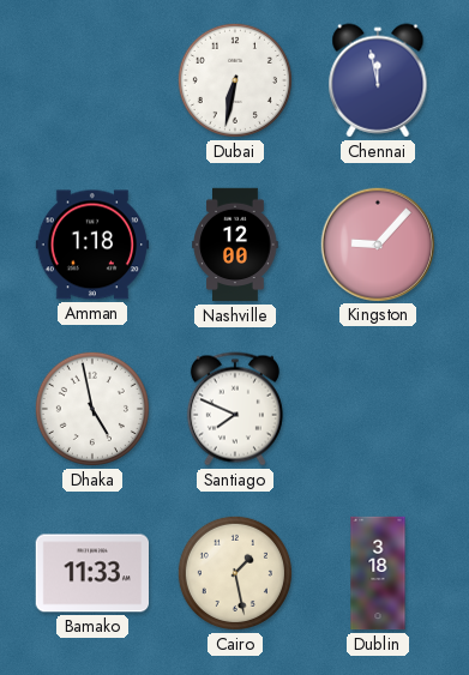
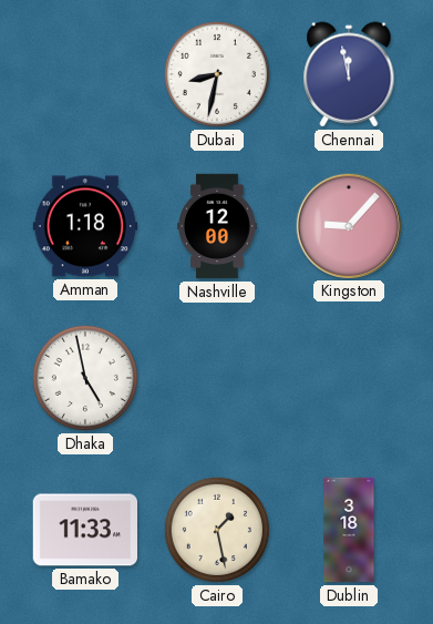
Dubai: 6:32 -> 8:32
Santiago: 7:49 -> none
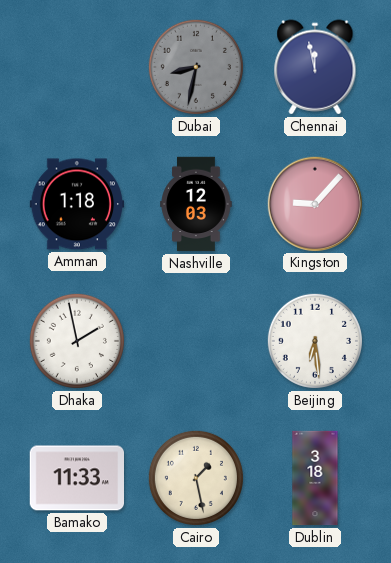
Dubai dial: white -> grey
Nashville: 12:00 -> 12:03
Dhaka: 4:58 -> 1:58
Beijing: none -> 6:29
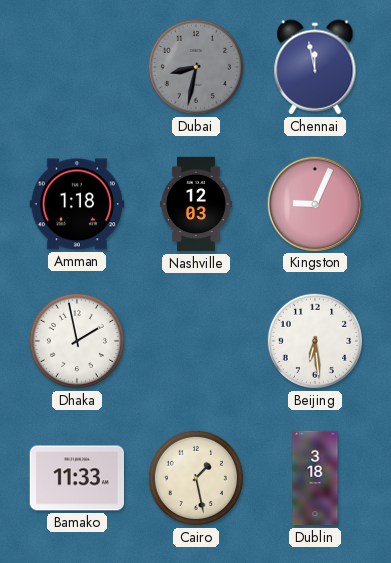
Kingston: 9:07 -> 9:04
